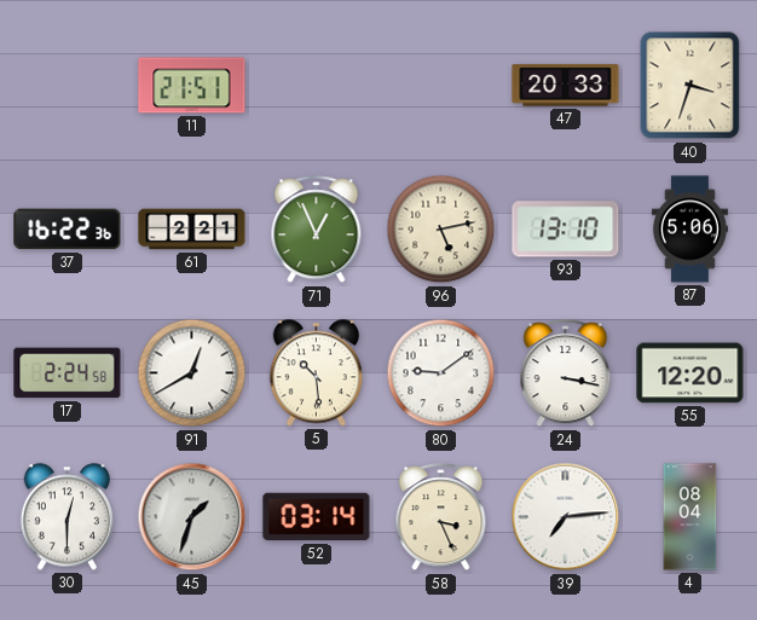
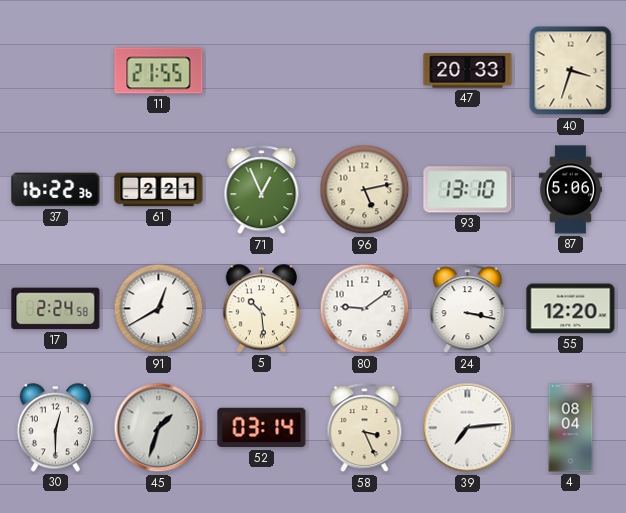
11: 21:51 -> 21:55
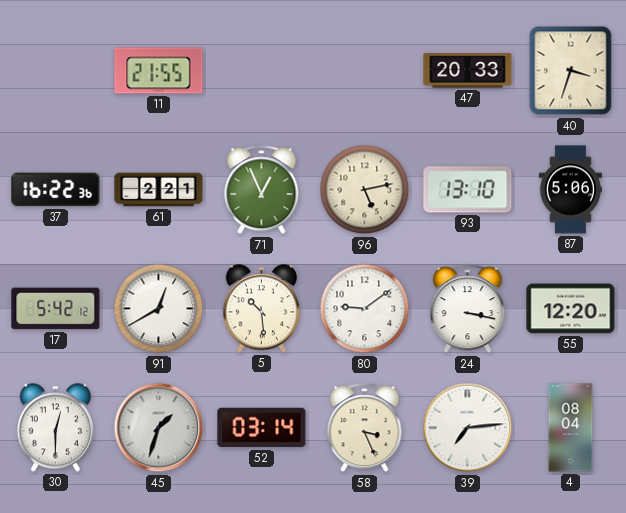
17: 2:24 -> 5:42
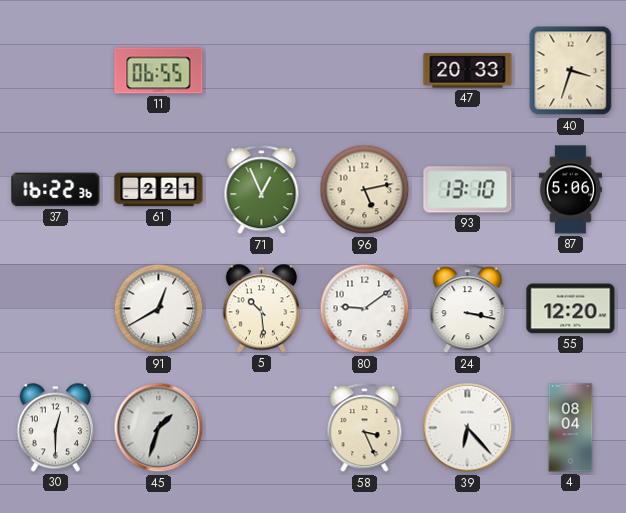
11: 21:55 -> 06:55
17: 5:42 -> none
52: 03:14 -> none
39: 7:14 -> 6:23
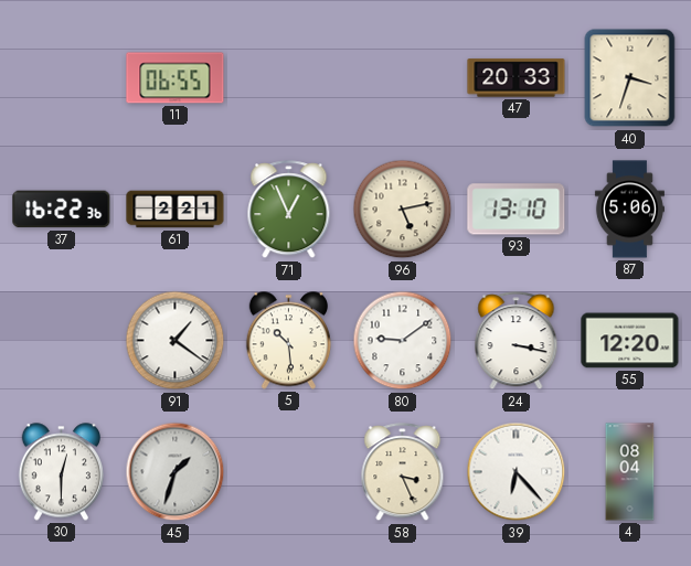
91: 12:40 -> 1:21
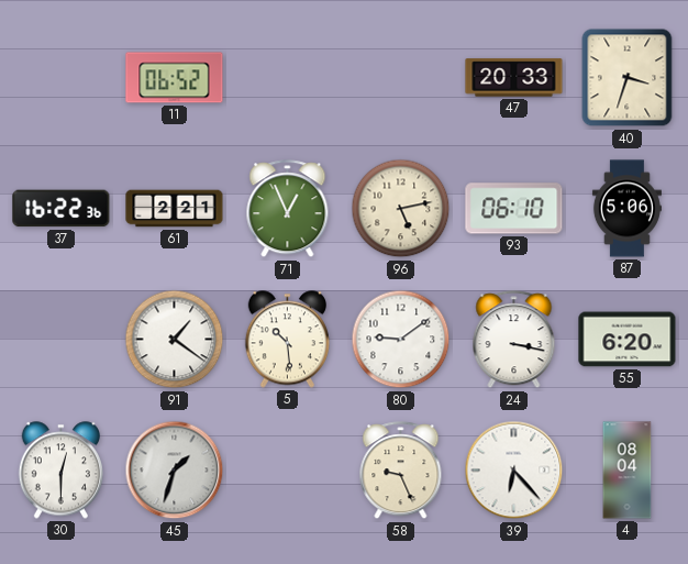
11: 06:55 -> 06:52
93: 13:10 -> 06:10
55: 12:20 -> 6:20
58: 3:26 -> 9:26
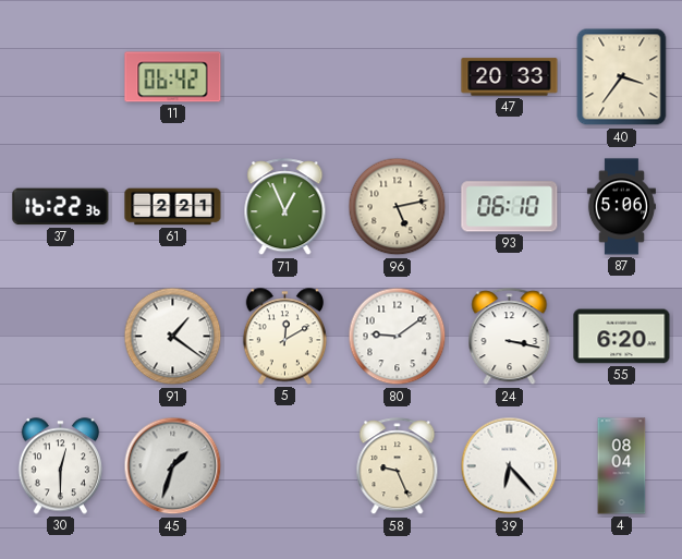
11: 06:52 -> 06:42
40: 3:33 -> 3:36
5: 10:29 -> 12:10
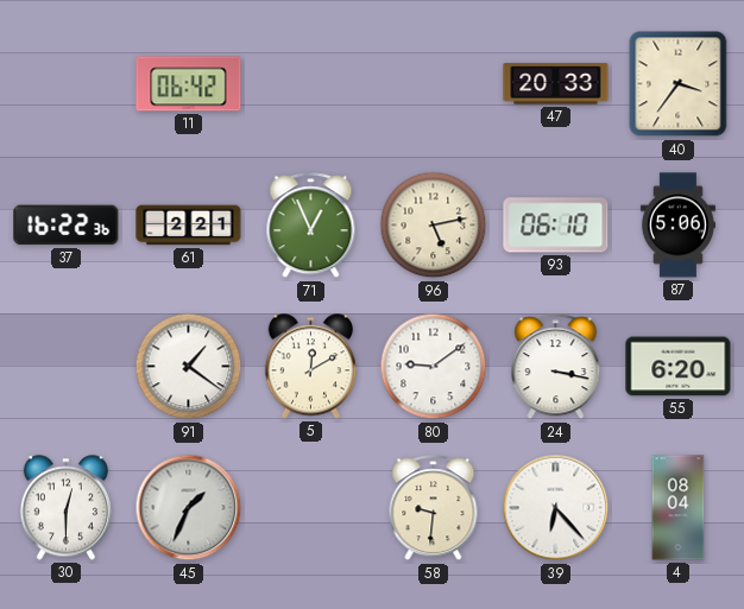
45: 1:33 -> 1:34
58: 9:26 -> 9:31
